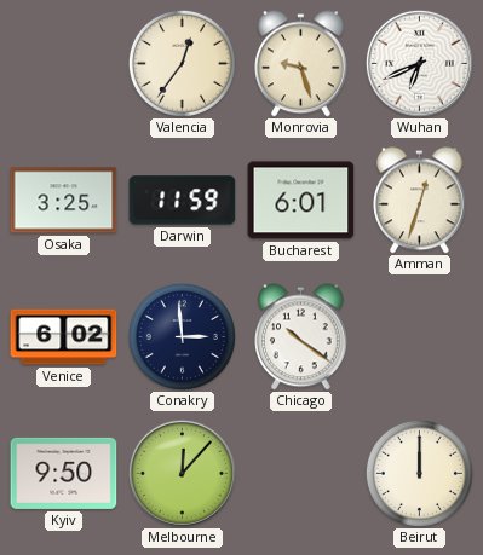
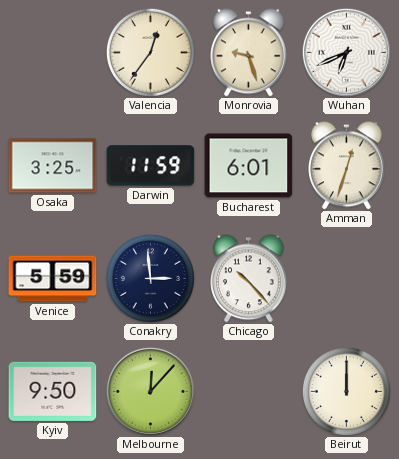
Venice: 6:02 -> 5:59
Chicago: 10:21 -> 10:23
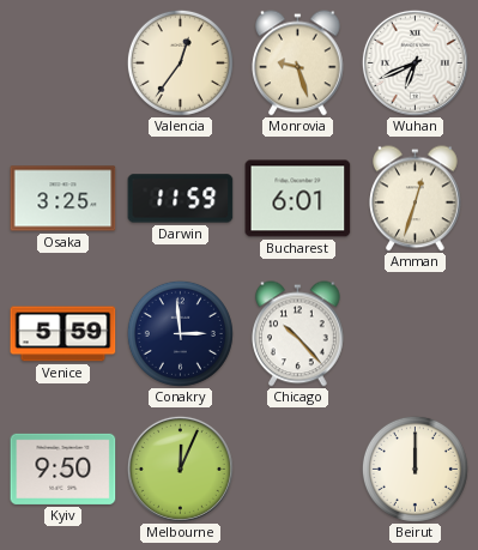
Melbourne: 12:07 -> 12:04
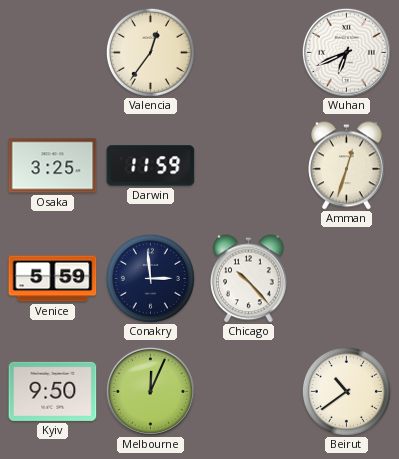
Monrovia: 9:27 -> none
Bucharest: 6:01 -> none
Beirut: 12:00 -> 10:39
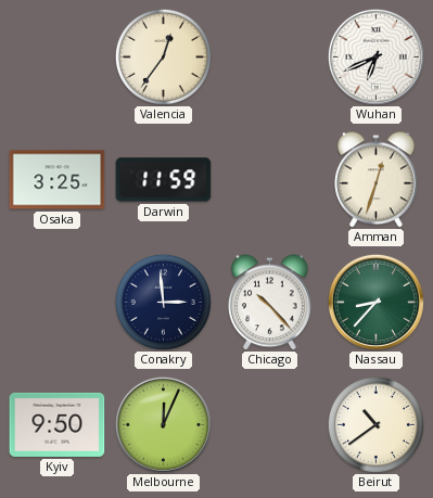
Venice: 5:59 -> none
Nassau: none -> 8:37
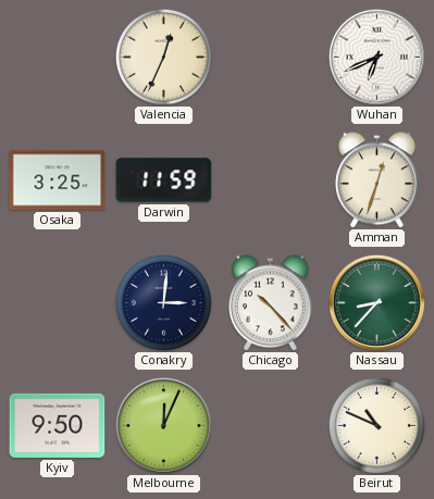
Valencia: 12:36 -> 12:34
Conakry: 2:59 -> 3:01
Beirut: 10:39 -> 10:49
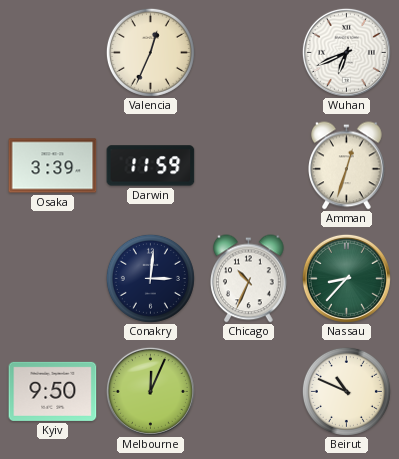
Osaka: 3:25 -> 3:39
Chicago: 10:23 -> 10:34
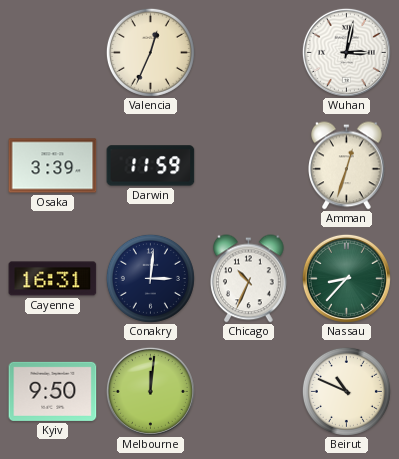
Wuhan: 6:41 -> 3:02
Cayenne: none -> 16:31
Melbourne: 12:04 -> 12:01
